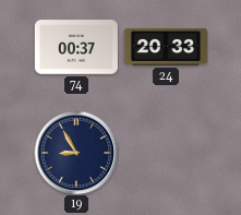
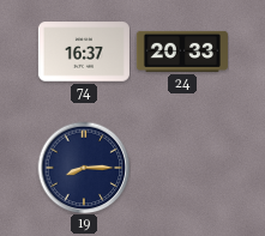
74: 00:37 -> 16:37
19: 8:55 -> 8:15
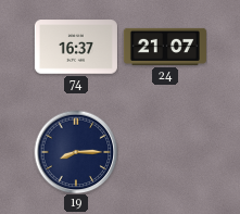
24: 20:33 -> 21:07
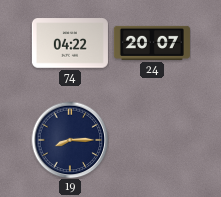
74: 16:37 -> 04:22
24: 21:07 -> 20:07
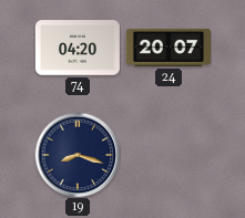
74: 04:22 -> 04:20
19: 8:15 -> 8:18
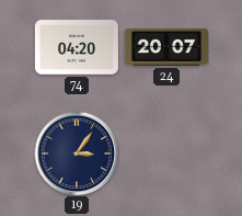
19: 8:18 -> 3:06
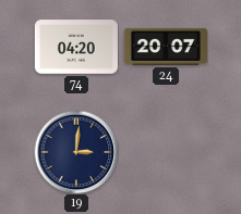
19: 3:06 -> 3:01
